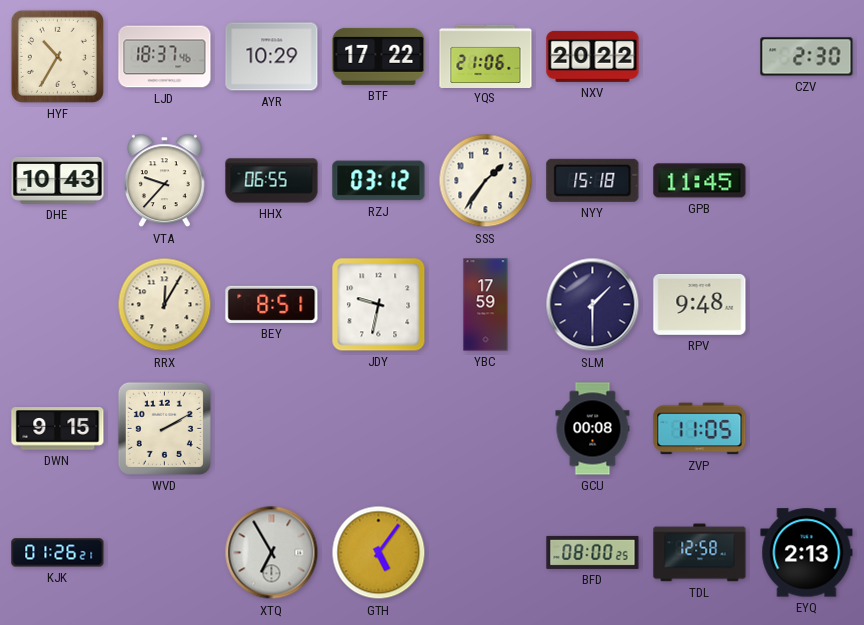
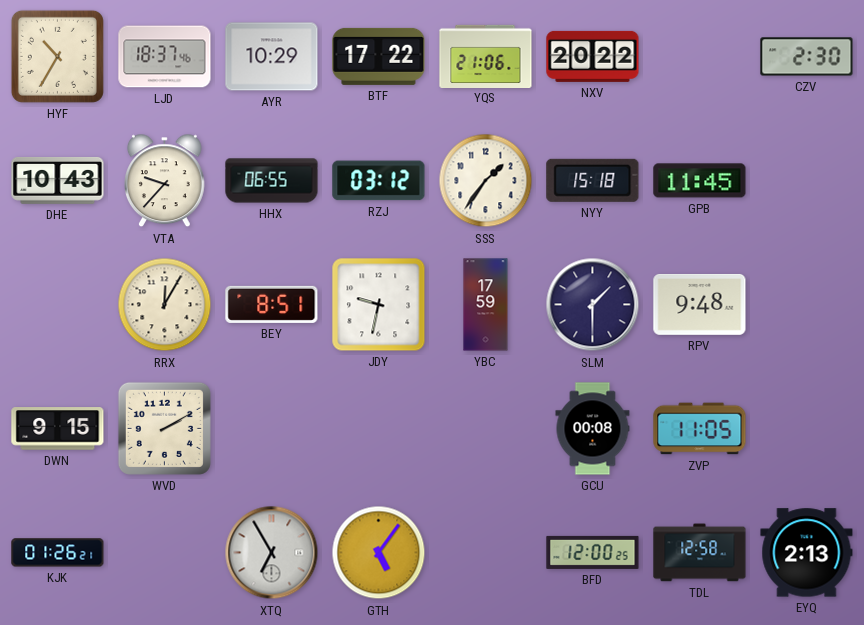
BFD: 08:00 -> 12:00
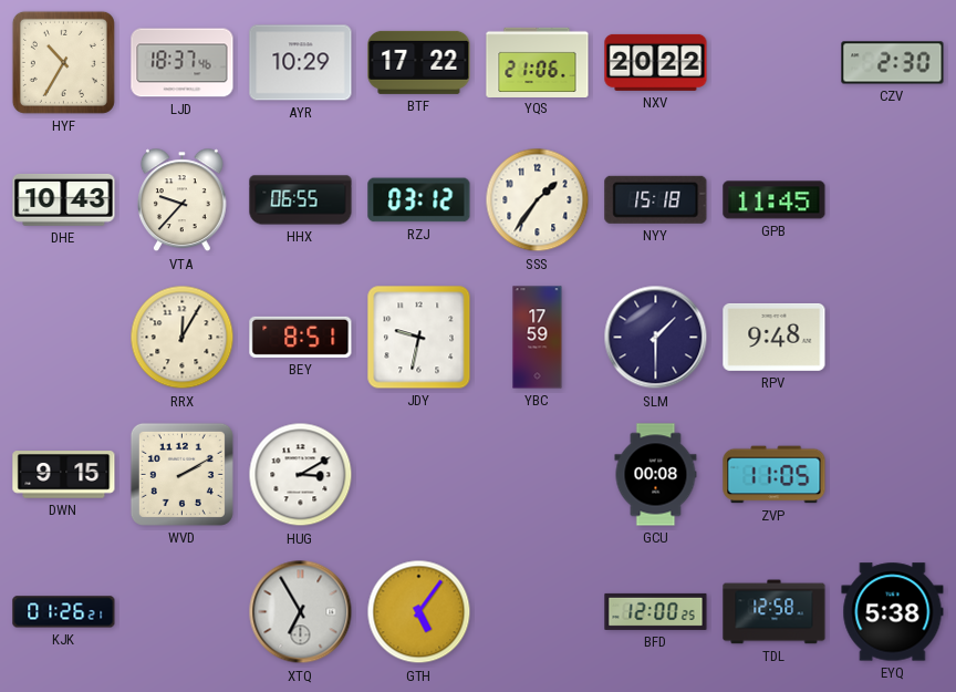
HUG: none -> 3:10
EYQ: 2:13 -> 5:38
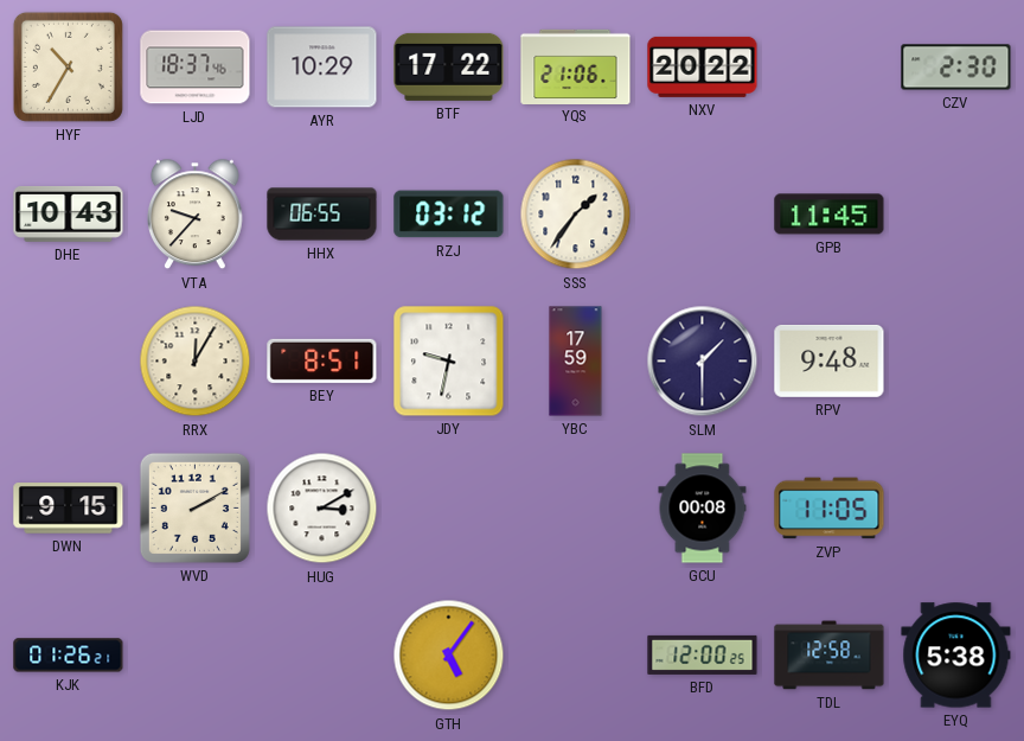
NYY: 15:18 -> none
XTQ: 6:55 -> none
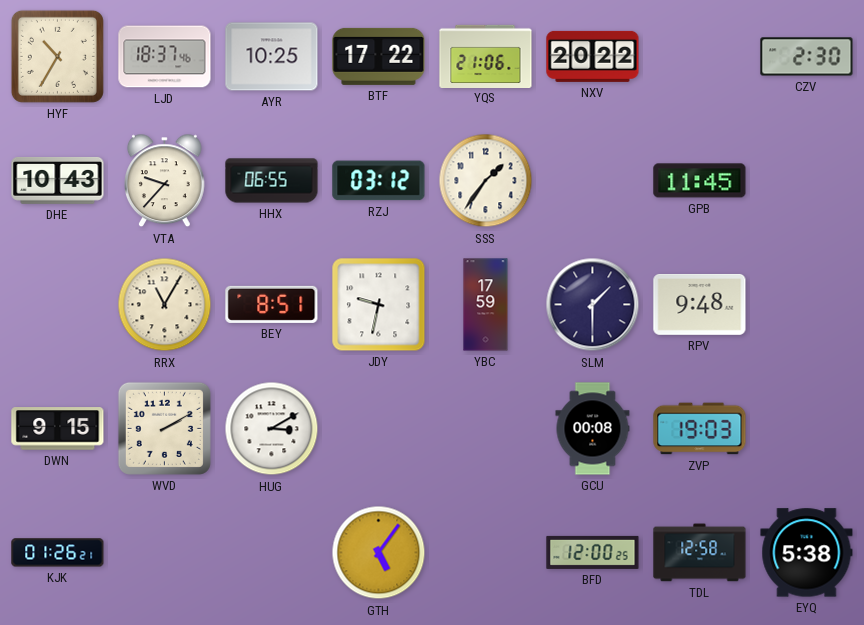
AYR: 10:29 -> 10:25
RRX: 12:05 -> 11:05
ZVP: 11:05 -> 19:03
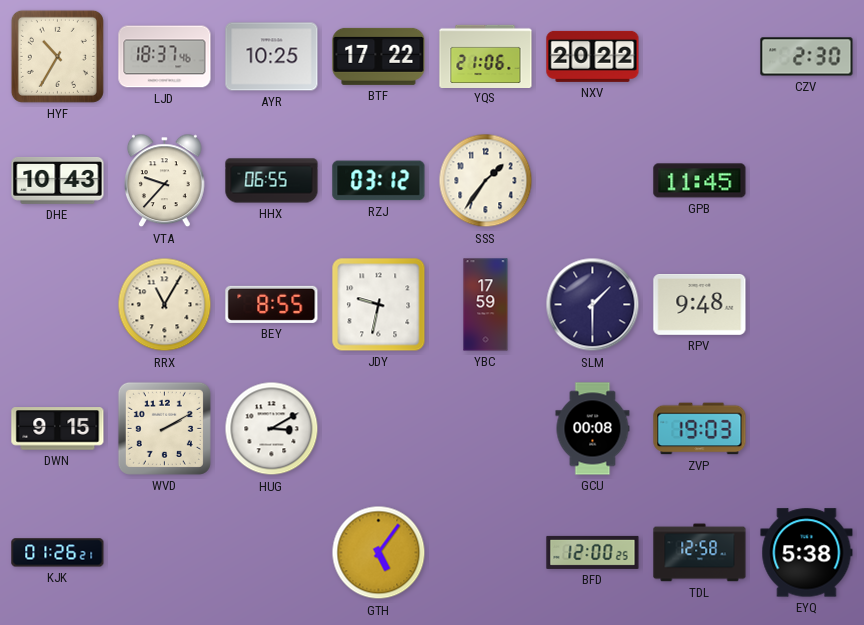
BEY: 8:51 -> 8:55
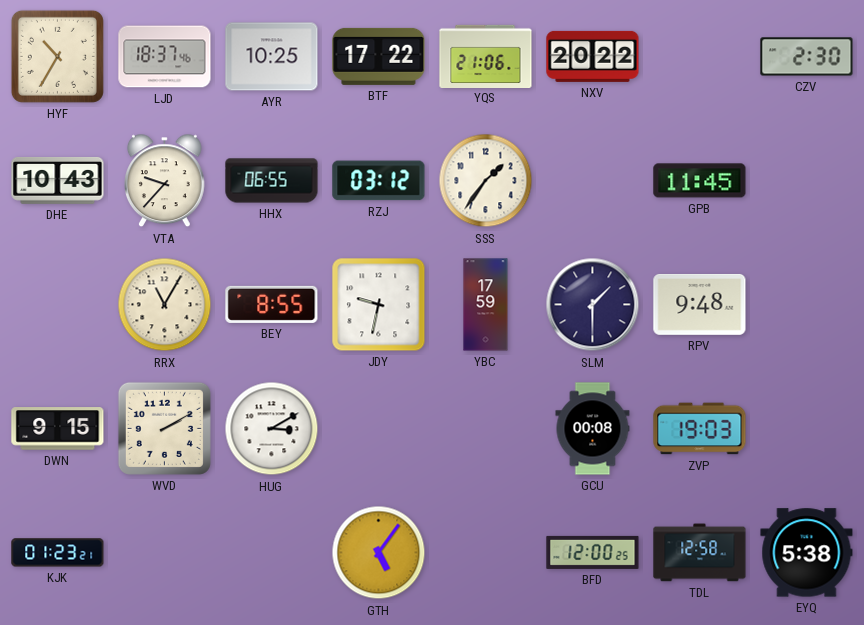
KJK: 01:26 -> 01:23
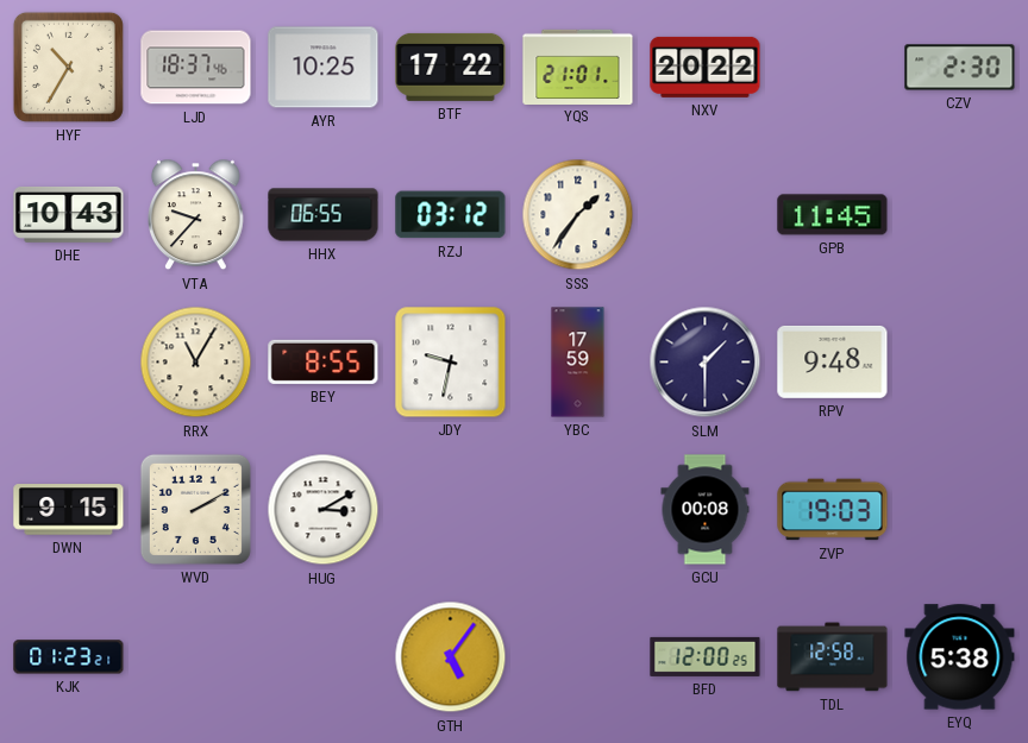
YQS: 21:06 -> 21:01
